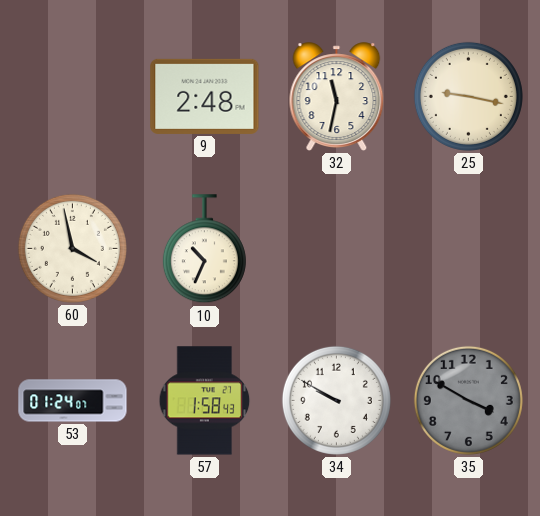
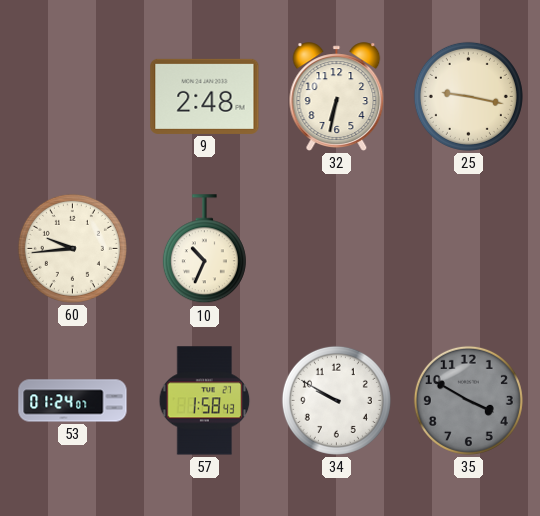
32: 11:32 -> 6:32
60: 3:58 -> 9:44
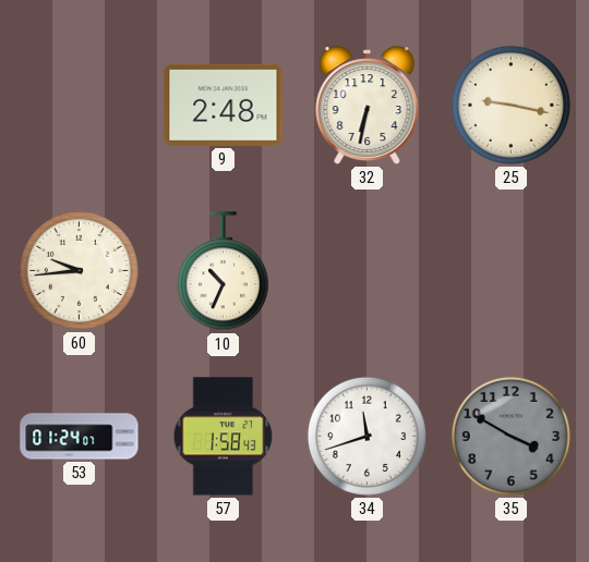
34: 9:50 -> 11:42
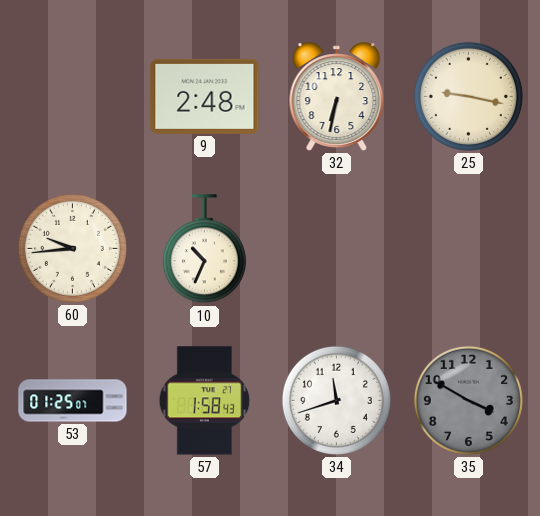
53: 01:24 -> 01:25
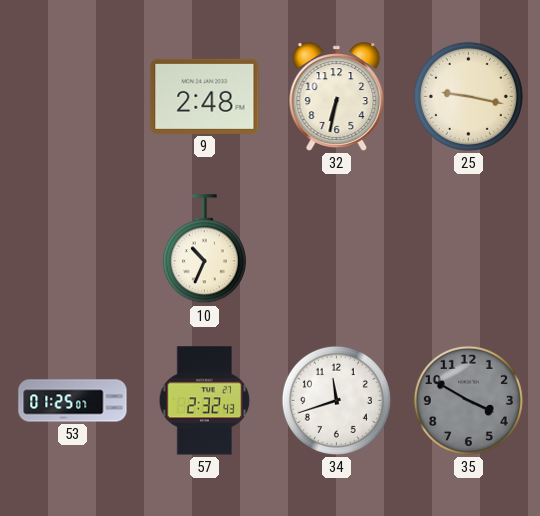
60: 9:44 -> none
57: 1:58 -> 2:32
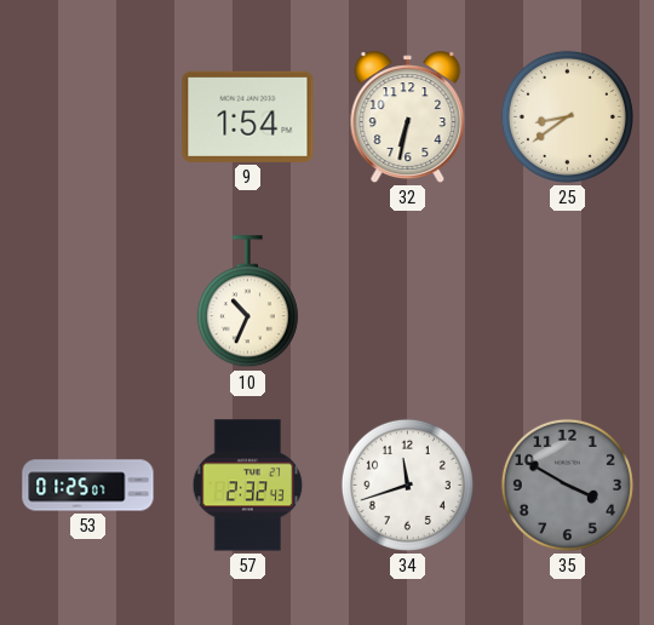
9: 2:48 -> 1:54
25: 9:17 -> 8:39
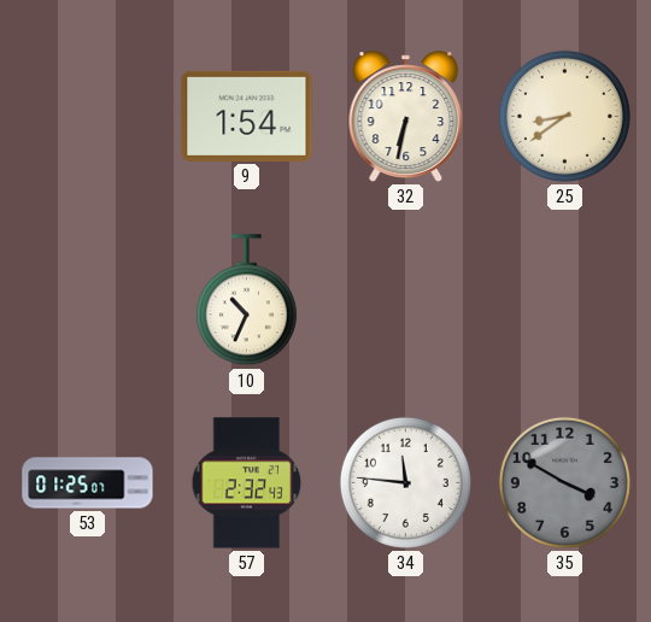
34: 11:42 -> 11:46
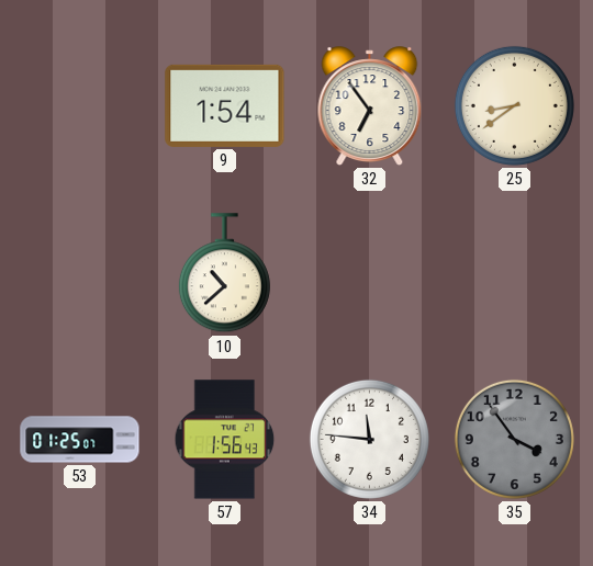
32: 6:32 -> 6:54
10: 10:34 -> 10:38
57: 2:32 -> 1:56
35: 3:50 -> 3:54
